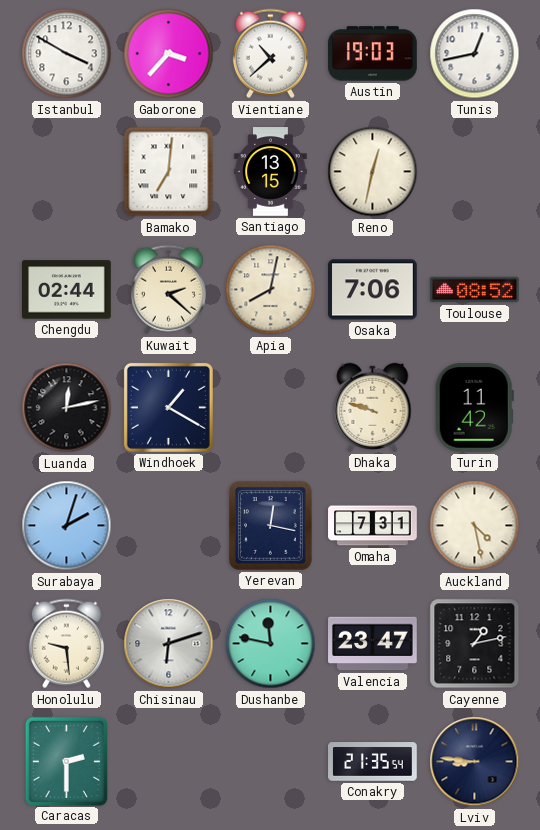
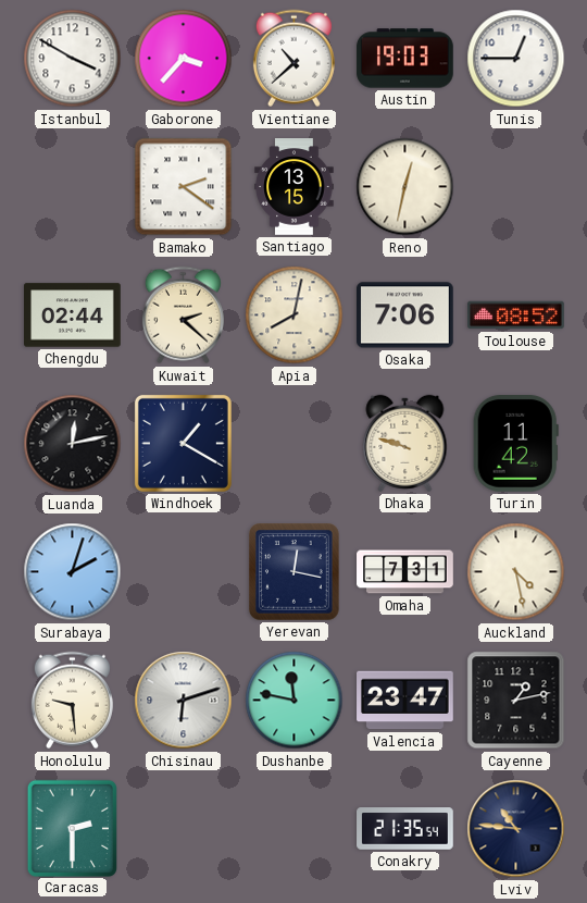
Tunis: 12:43 -> 12:45
Bamako: 7:01 -> 2:21
Lviv: 8:46 -> 10:46
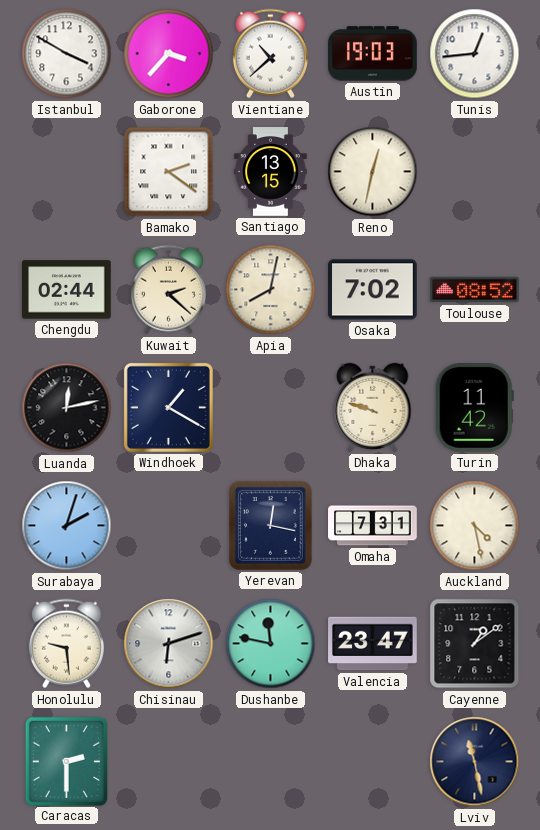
Tunis: 12:45 -> 12:44
Osaka: 7:06 -> 7:02
Cayenne: 1:13 -> 1:09
Conakry: 21:35 -> none
Lviv: 10:46 -> 11:28
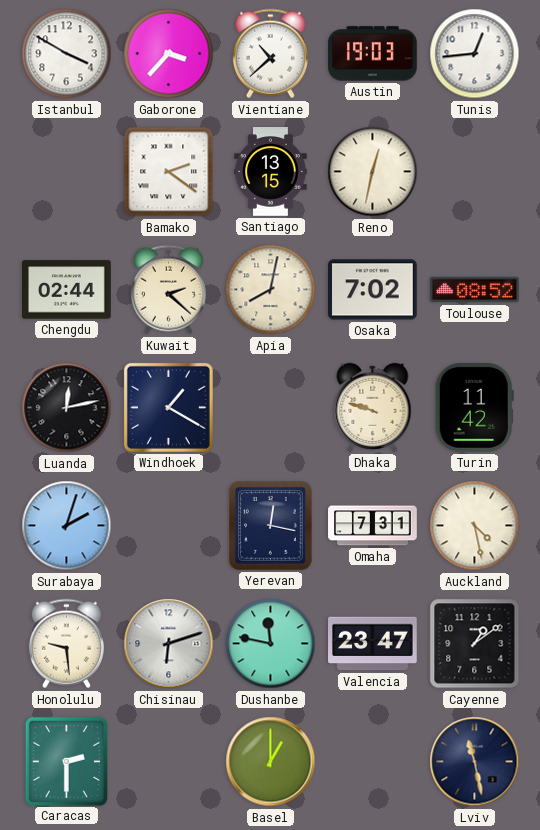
Basel: none -> 1:00
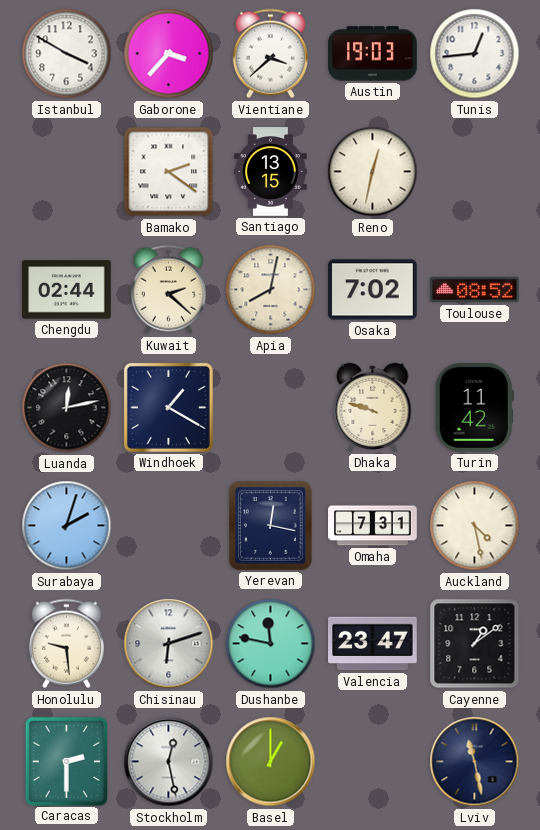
Vientiane: 10:38 -> 3:38
Stockholm: none -> 12:28
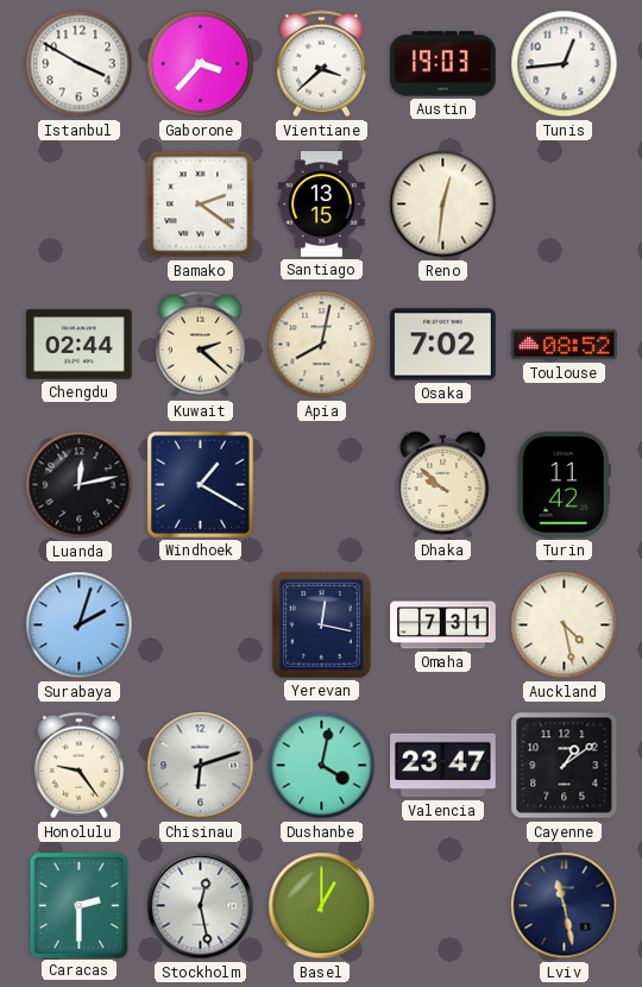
Reno: 12:32 -> 12:31
Dhaka: 9:48 -> 9:52
Honolulu: 9:29 -> 9:24
Dushanbe: 11:47 -> 4:02
